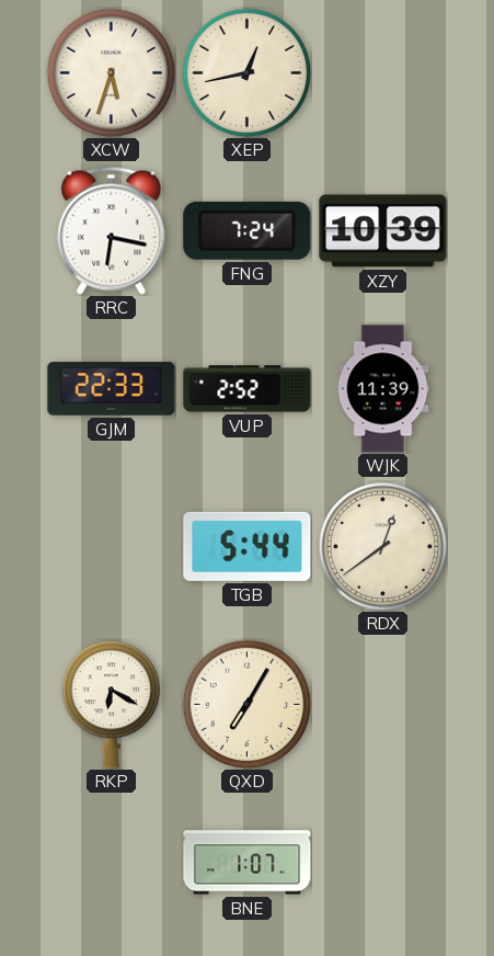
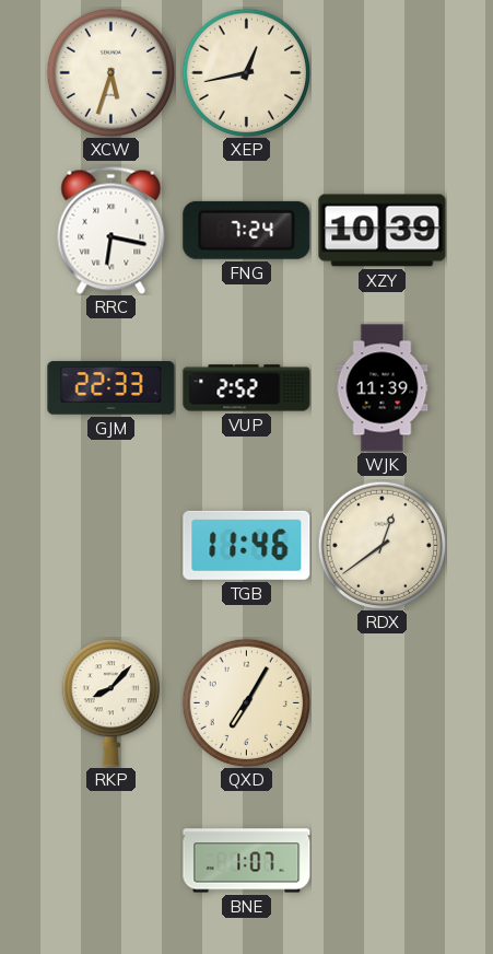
TGB: 5:44 -> 11:46
RKP: 6:20 -> 8:07
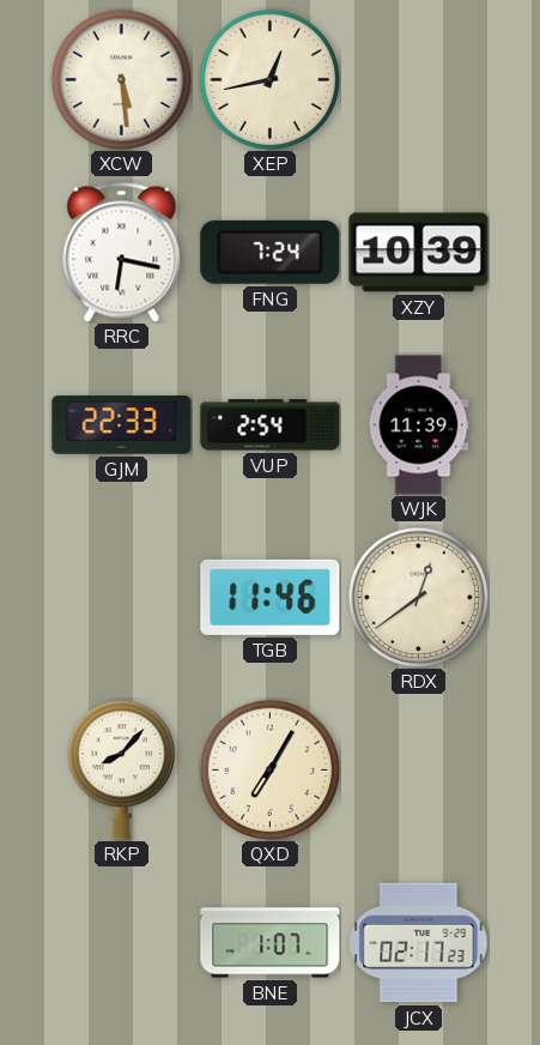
XCW: 5:33 -> 5:29
VUP: 2:52 -> 2:54
JCX: none -> 02:17
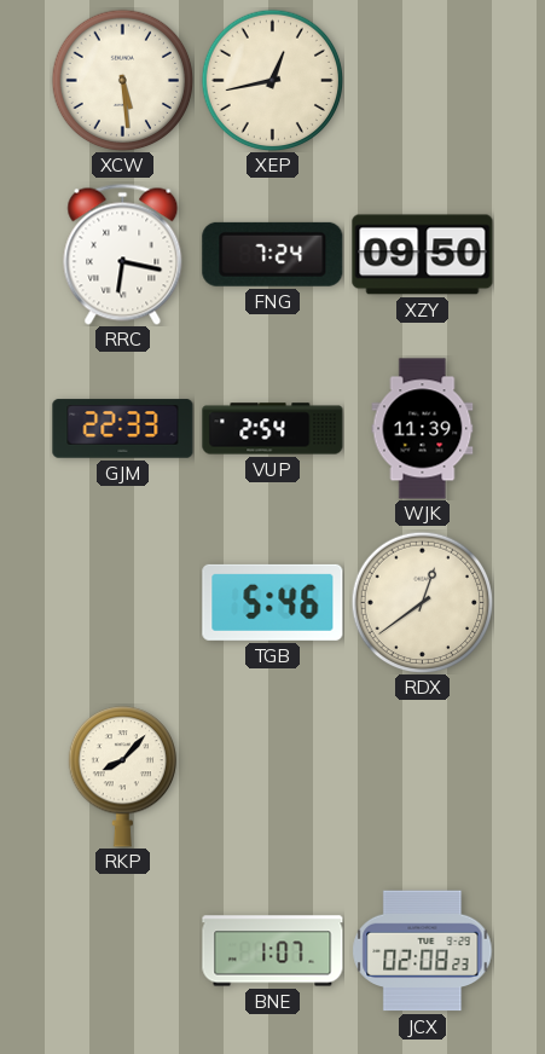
XZY: 10:39 -> 09:50
TGB: 11:46 -> 5:46
QXD: 7:05 -> none
JCX: 02:17 -> 02:08
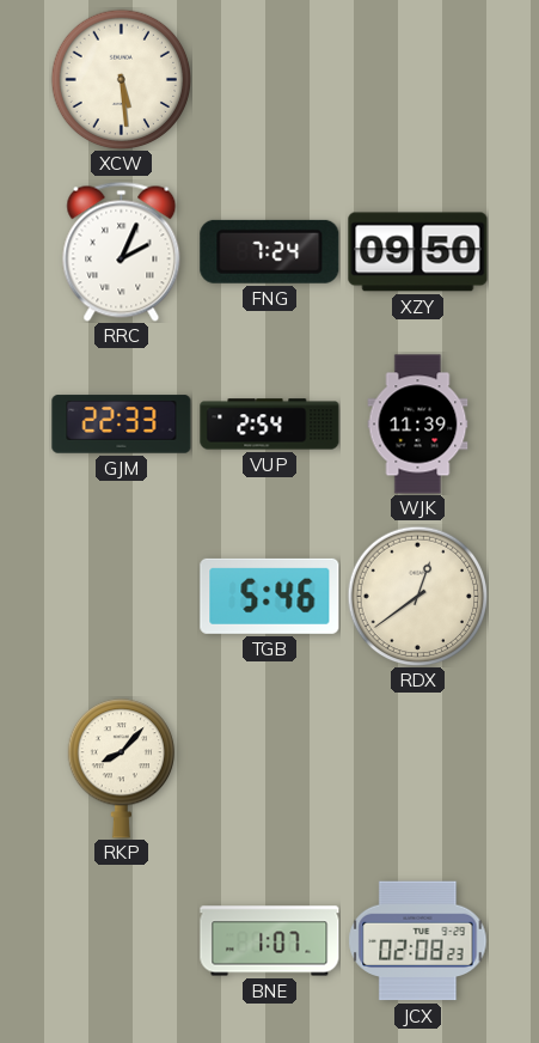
XEP: 12:43 -> none
RRC: 6:17 -> 2:04
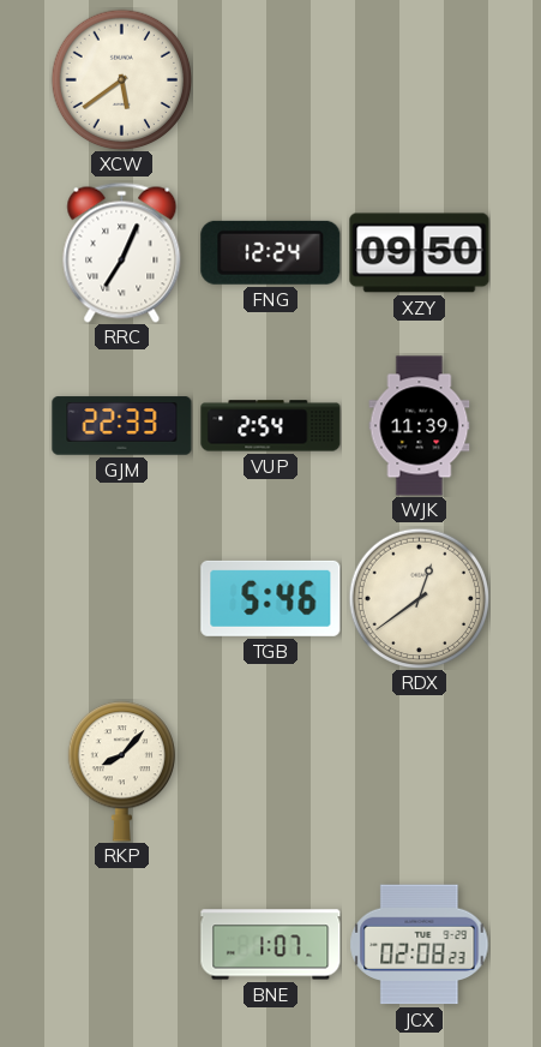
XCW: 5:29 -> 5:39
RRC: 2:04 -> 7:04
FNG: 7:24 -> 12:24
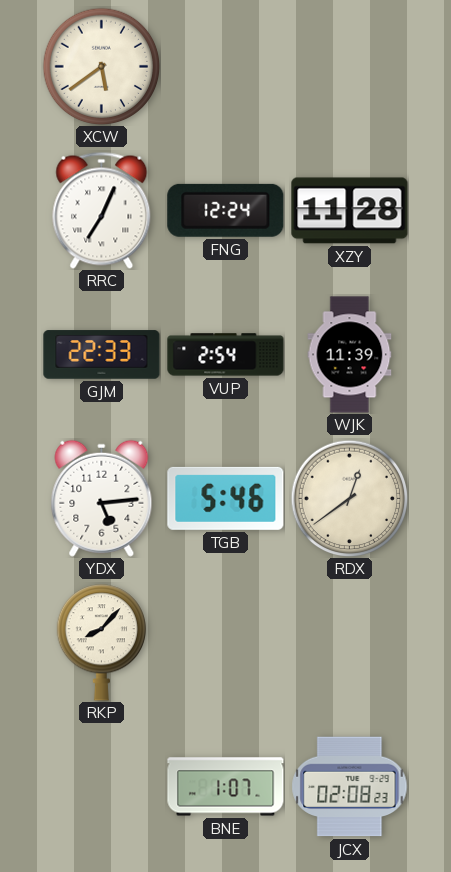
XZY: 09:50 -> 11:28
YDX: none -> 5:14
